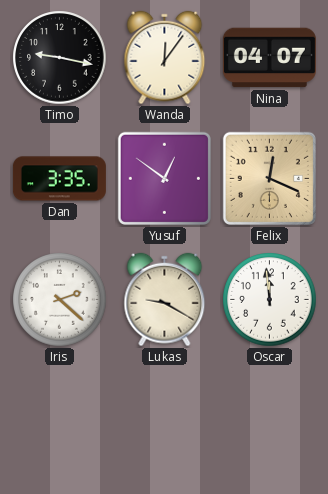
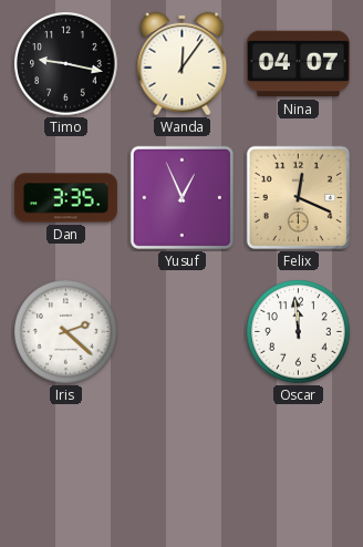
Yusuf: 12:51 -> 12:56
Lukas: 9:20 -> none
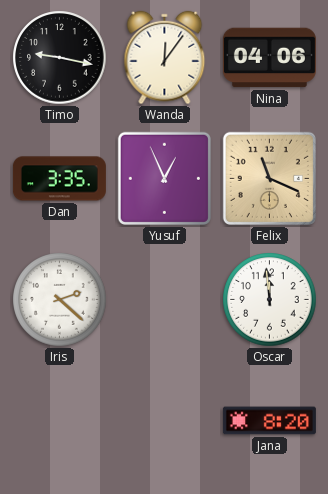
Nina: 04:07 -> 04:06
Felix: 12:19 -> 11:19
Jana: none -> 8:20
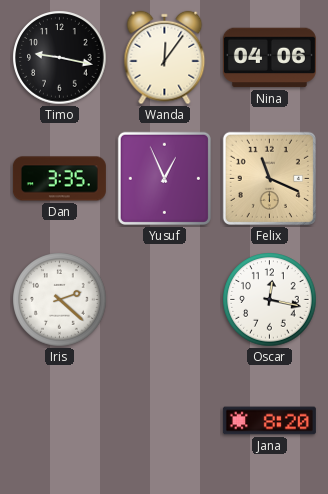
Oscar: 11:59 -> 12:17
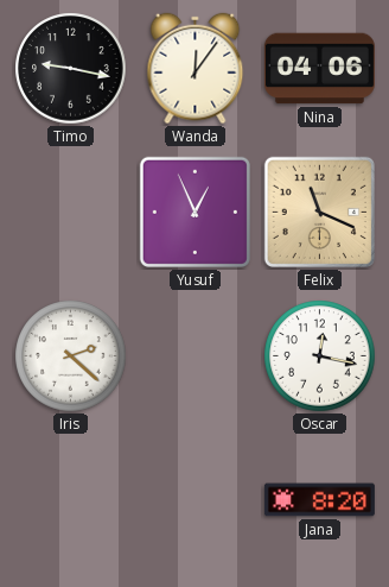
Dan: 3:35 -> none
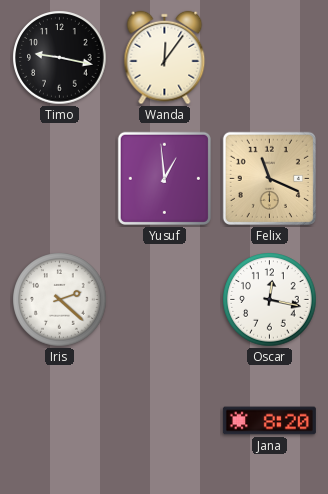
Nina: 04:06 -> none
Yusuf: 12:56 -> 12:59
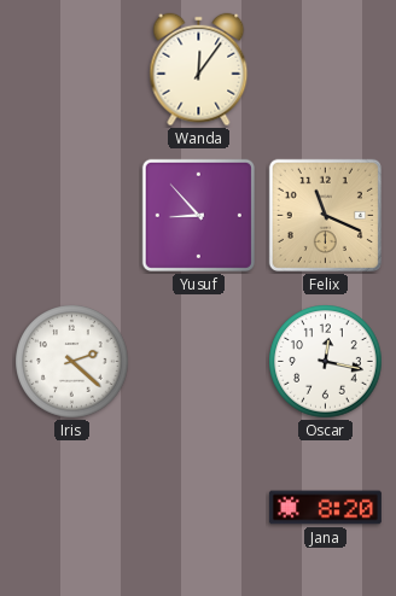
Timo: 9:17 -> none
Yusuf: 12:59 -> 8:53
